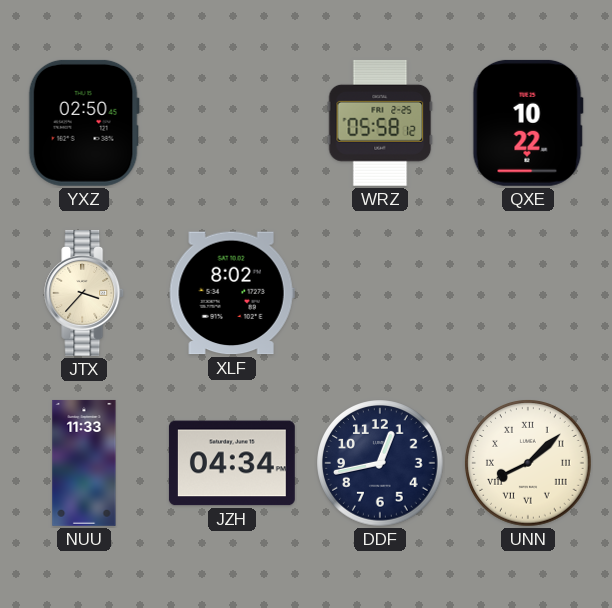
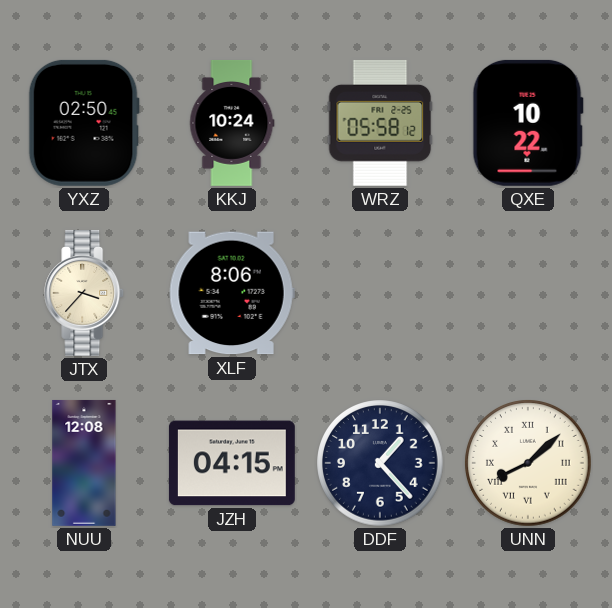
KKJ: none -> 10:24
XLF: 8:02 -> 8:06
NUU: 11:33 -> 12:08
JZH: 04:34 -> 04:15
DDF: 12:43 -> 1:23
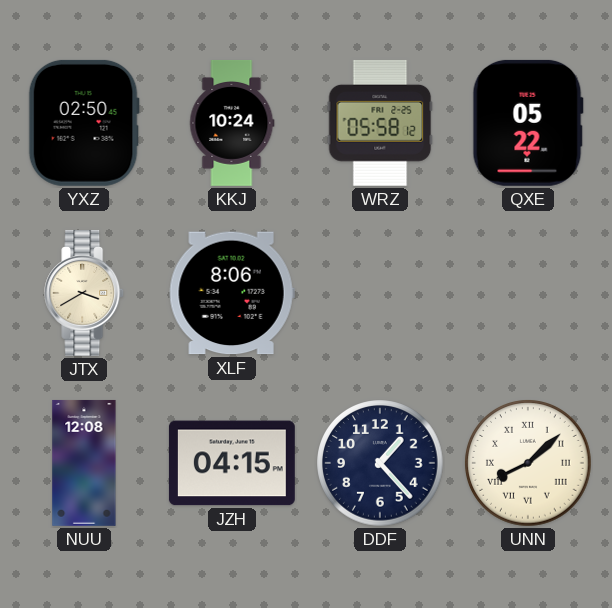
QXE: 10:22 -> 05:22
JTX: 3:37 -> 3:40
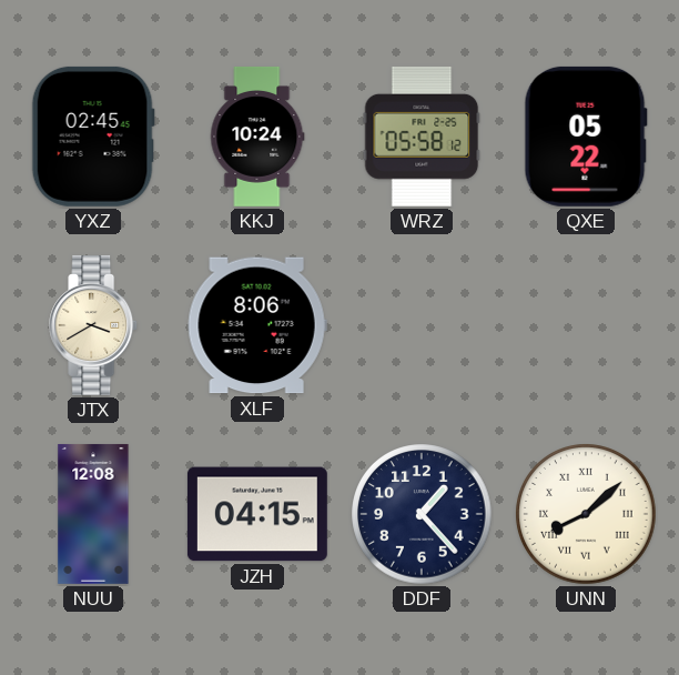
YXZ: 02:50 -> 02:45
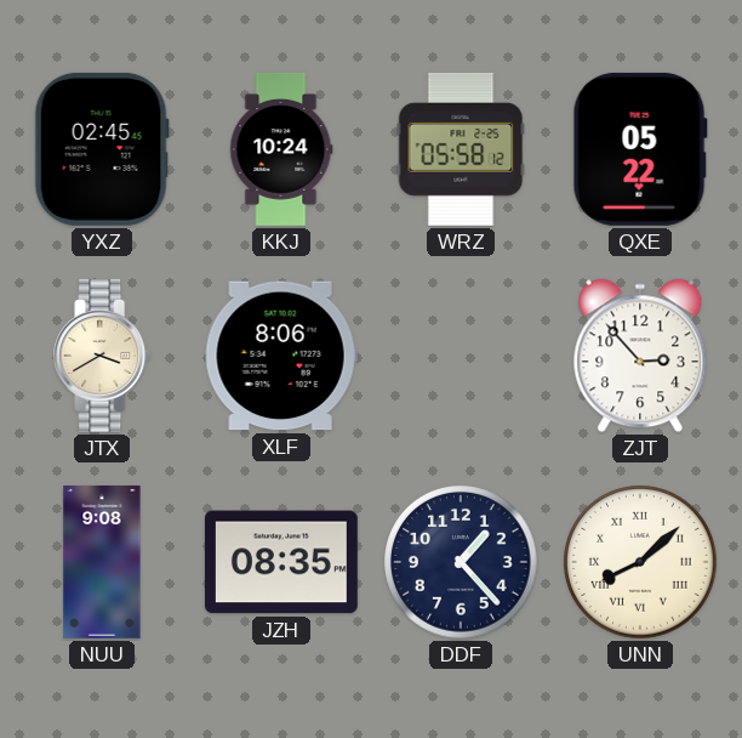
ZJT: none -> 2:53
NUU: 12:08 -> 9:08
JZH: 04:15 -> 08:35
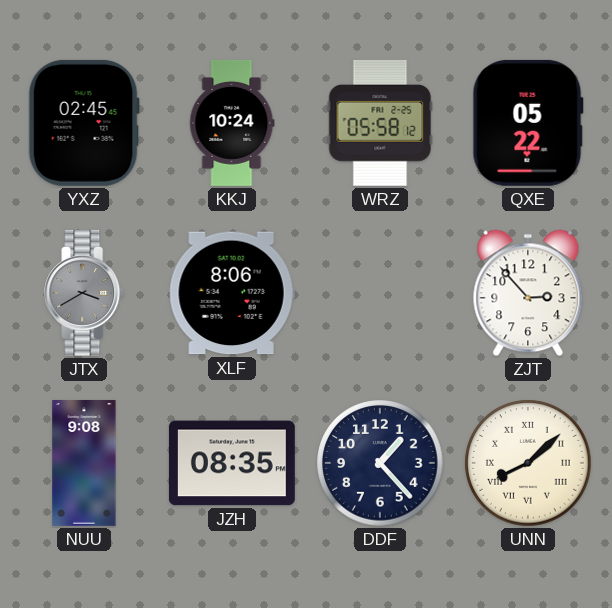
JTX dial: cream -> grey
